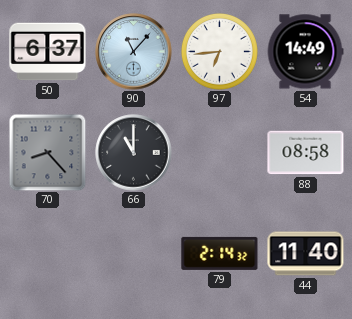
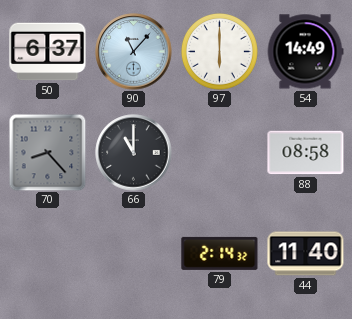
97: 6:44 -> 6:00
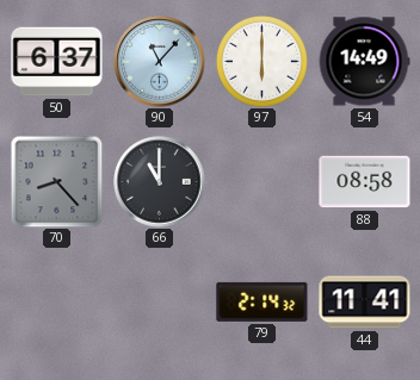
44: 11:40 -> 11:41
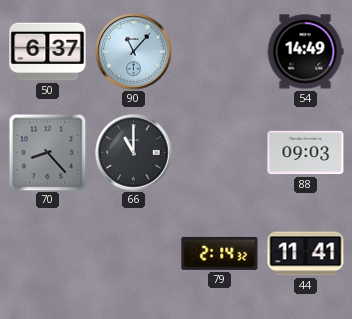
97: 6:00 -> none
88: 08:58 -> 09:03
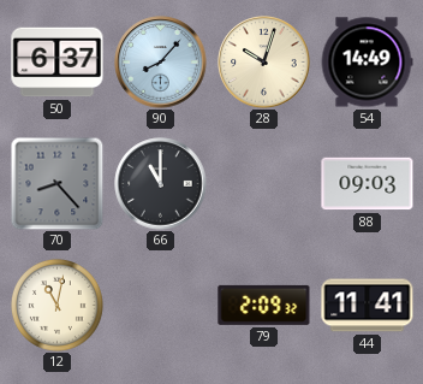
90: 11:07 -> 8:07
28: none -> 10:03
12: none -> 11:02
79: 2:14 -> 2:09
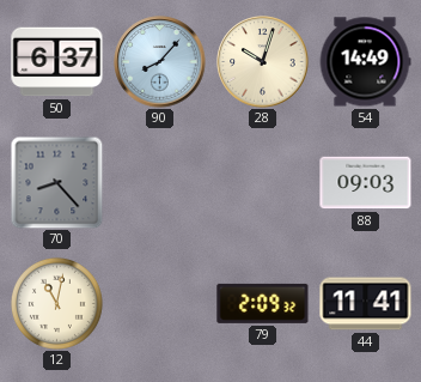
66: 11:00 -> none
